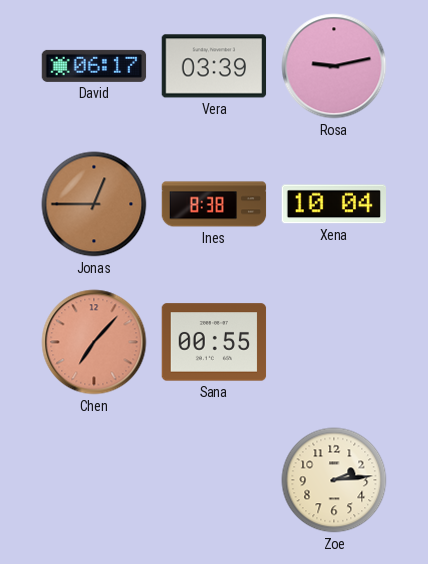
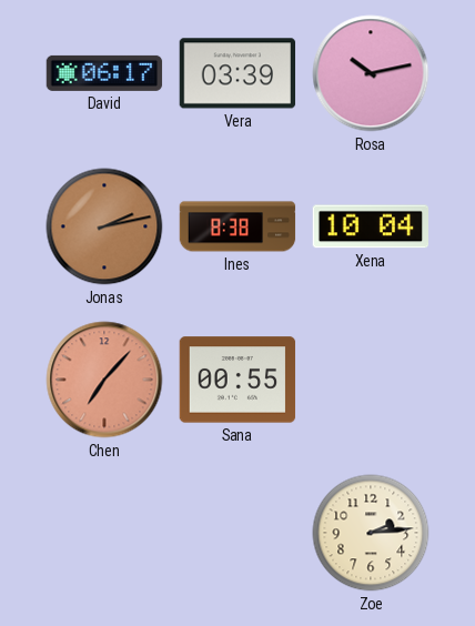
Rosa: 9:13 -> 10:13
Jonas: 12:45 -> 2:13
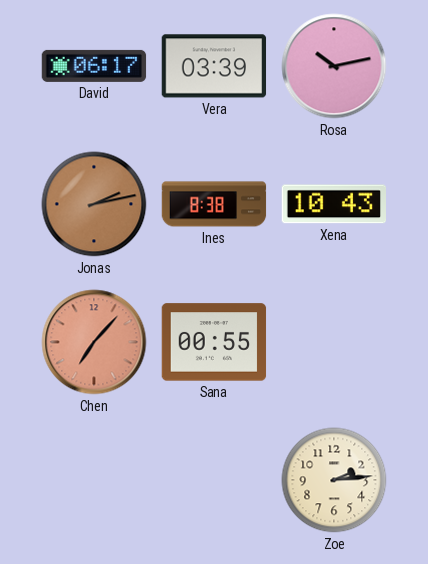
Xena: 10:04 -> 10:43
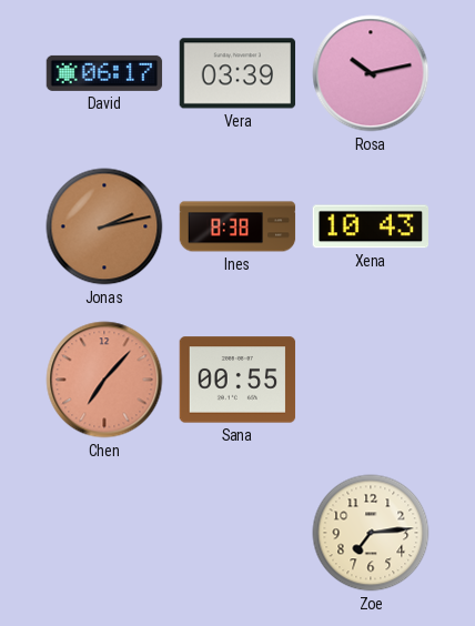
Zoe: 2:14 -> 7:14
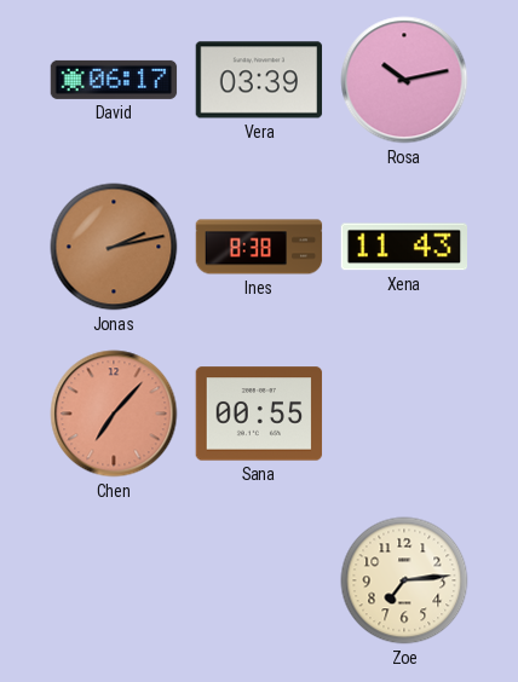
Xena: 10:43 -> 11:43
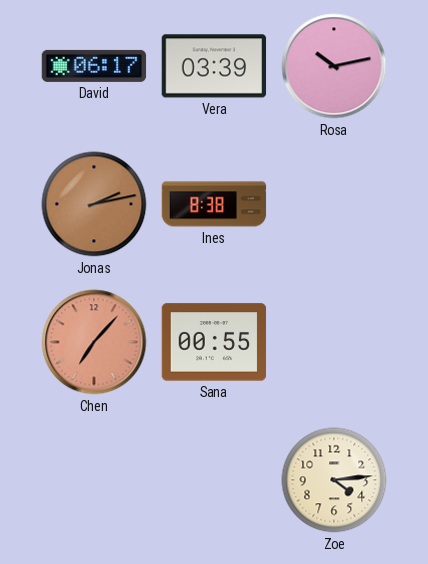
Xena: 11:43 -> none
Zoe: 7:14 -> 4:14
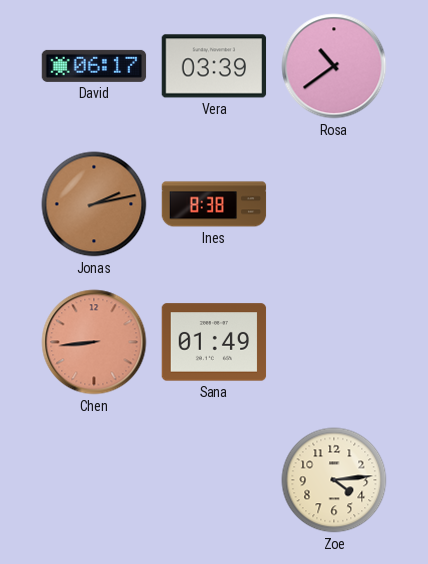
Rosa: 10:13 -> 10:39
Chen: 7:07 -> 8:44
Sana: 00:55 -> 01:49
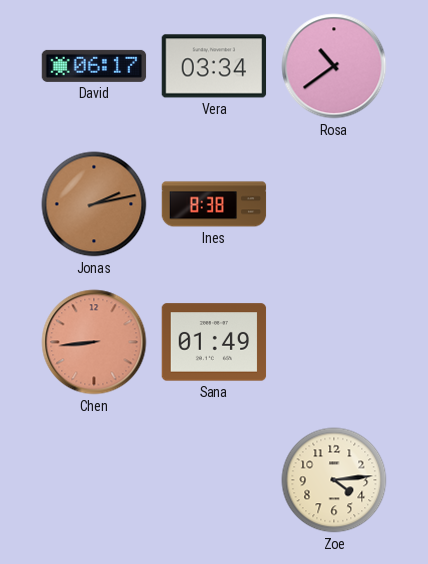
Vera: 03:39 -> 03:34
